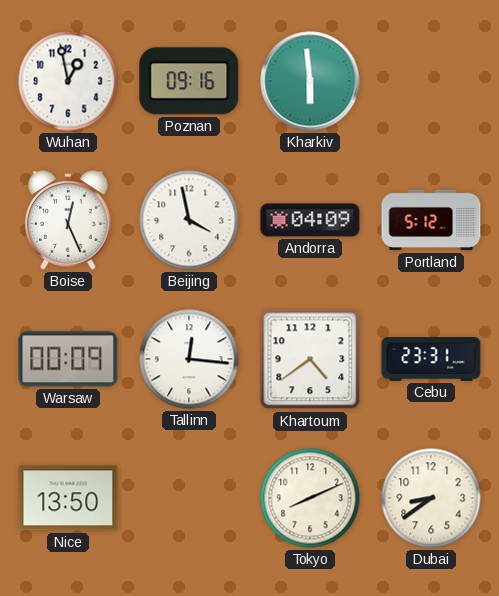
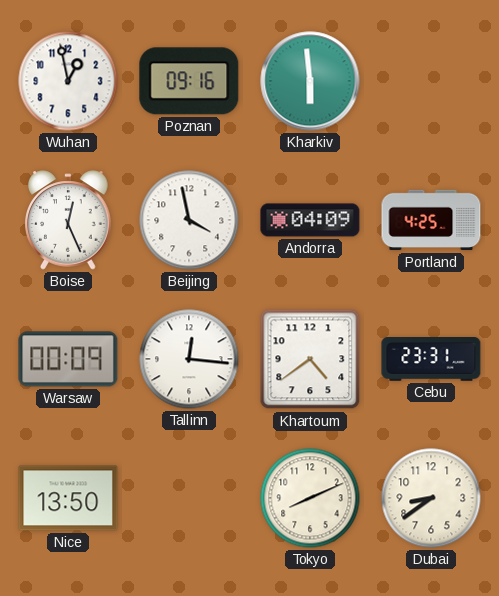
Portland: 5:12 -> 4:25
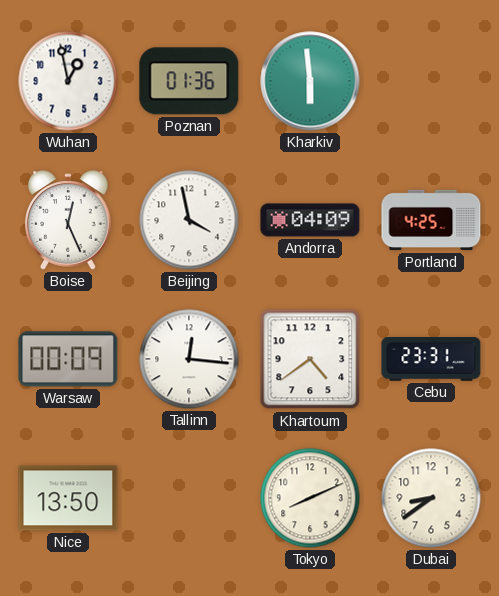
Poznan: 09:16 -> 01:36
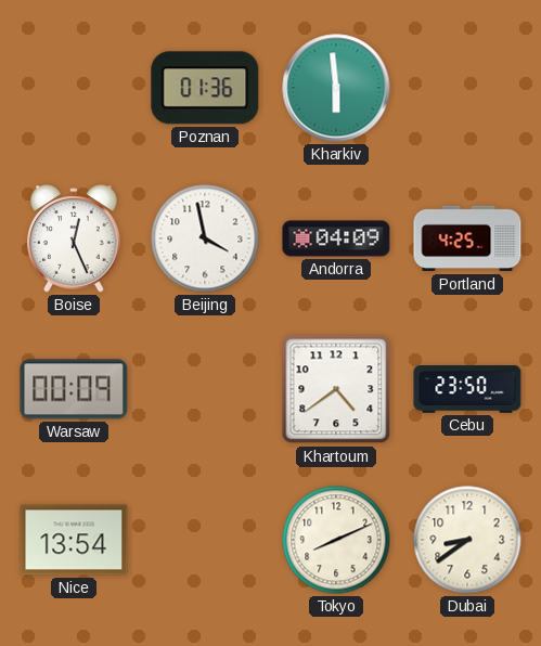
Wuhan: 12:58 -> none
Tallinn: 12:16 -> none
Cebu: 23:31 -> 23:50
Nice: 13:50 -> 13:54
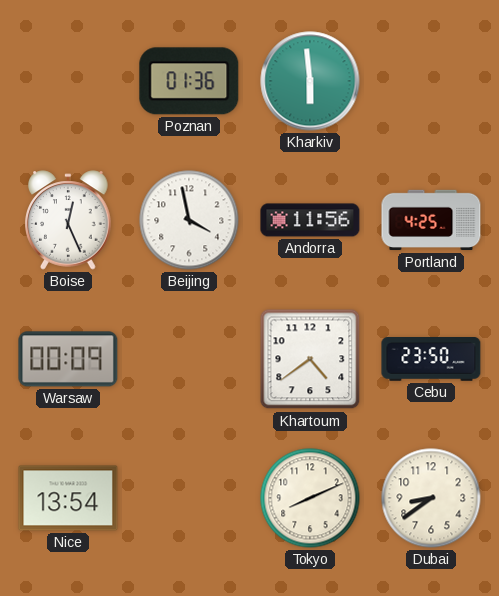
Andorra: 04:09 -> 11:56
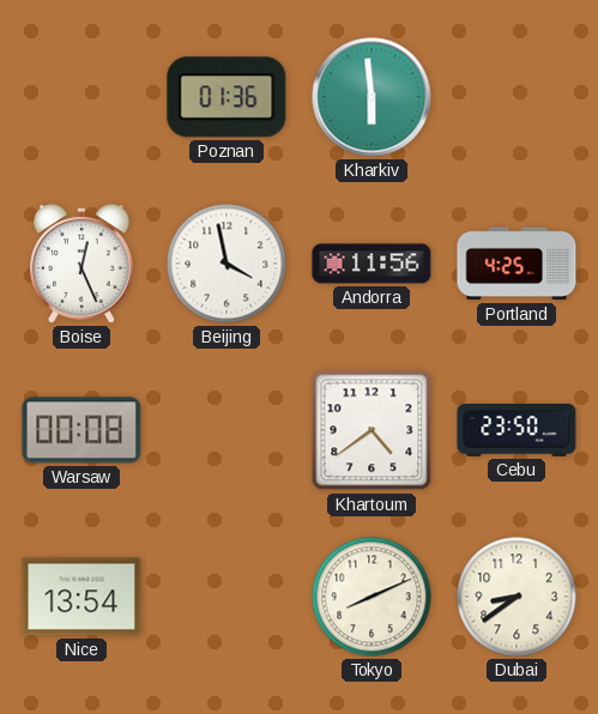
Warsaw: 00:09 -> 00:08
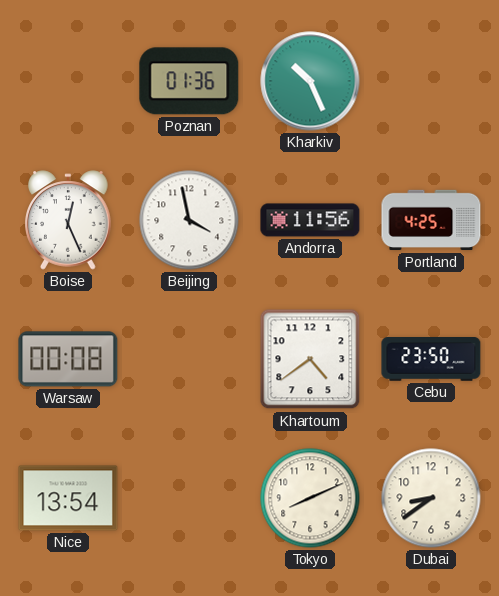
Kharkiv: 5:59 -> 10:26
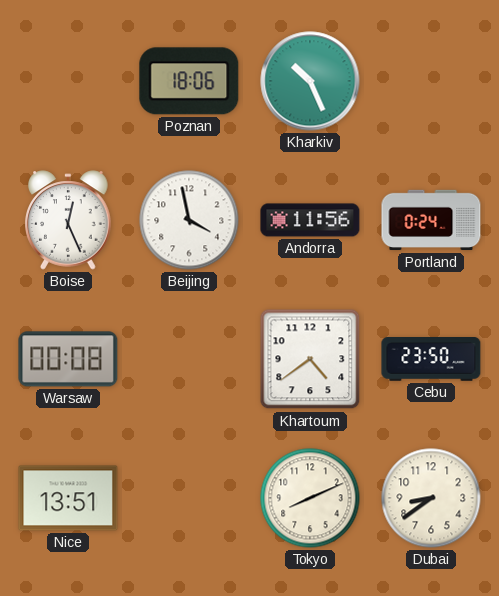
Poznan: 01:36 -> 18:06
Portland: 4:25 -> 0:24
Nice: 13:54 -> 13:51
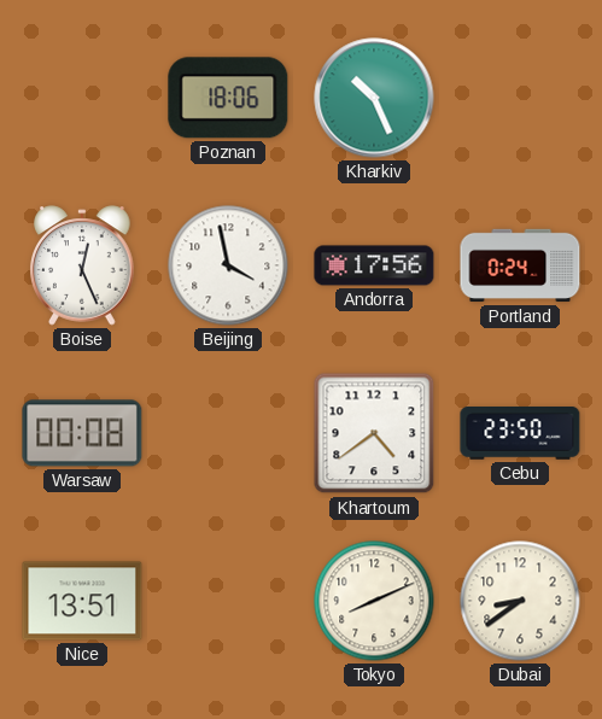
Andorra: 11:56 -> 17:56
